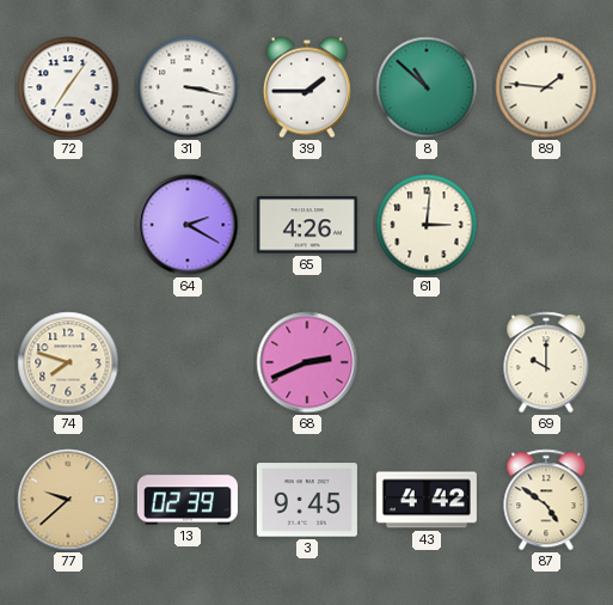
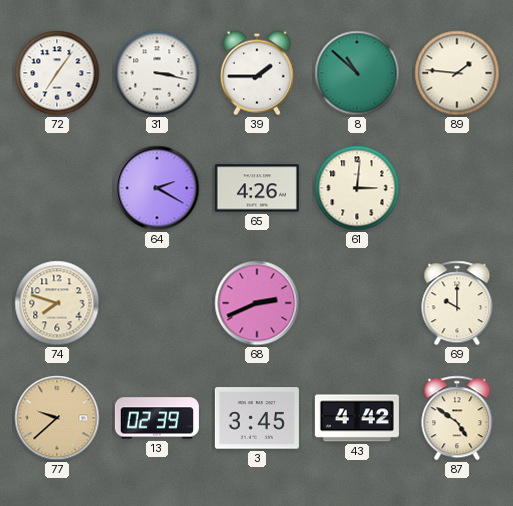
3: 9:45 -> 3:45
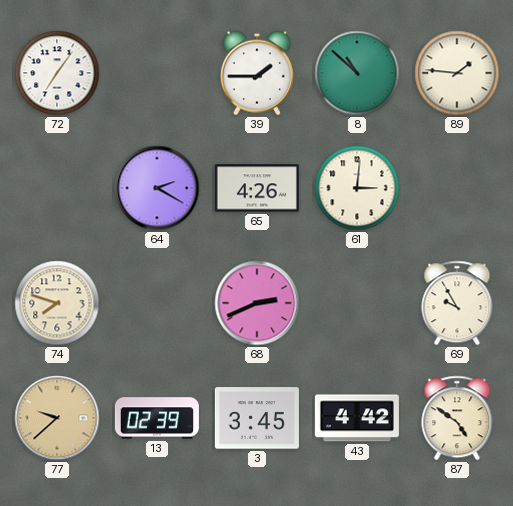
31: 3:17 -> none
69: 10:00 -> 9:55
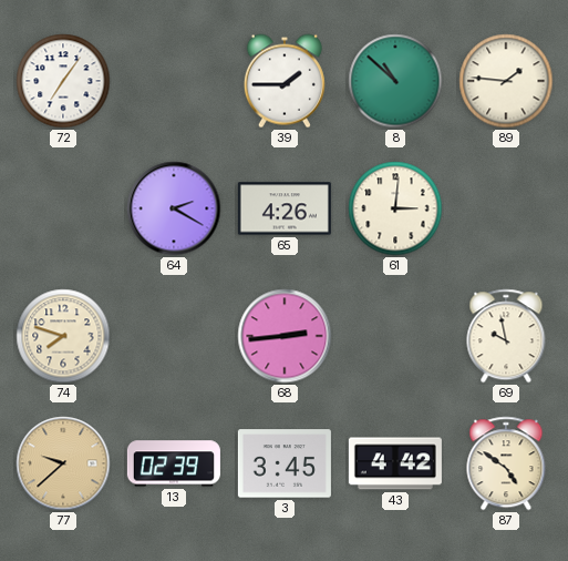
68: 2:41 -> 2:44
69: 9:55 -> 9:58
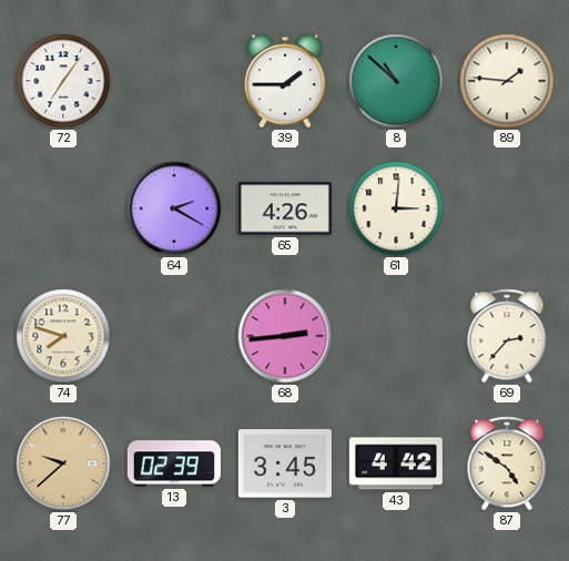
69: 9:58 -> 2:37
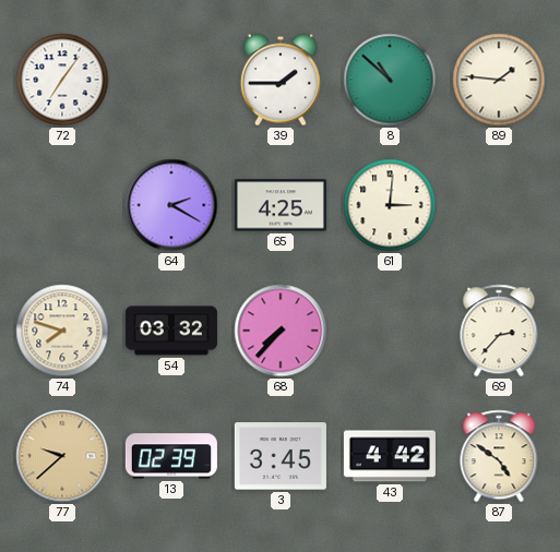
65: 4:26 -> 4:25
54: none -> 03:32
68: 2:44 -> 7:37
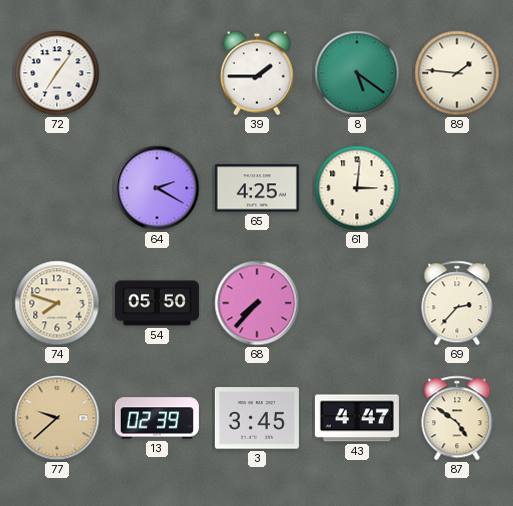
8: 10:52 -> 5:21
54: 03:32 -> 05:50
43: 4:42 -> 4:47
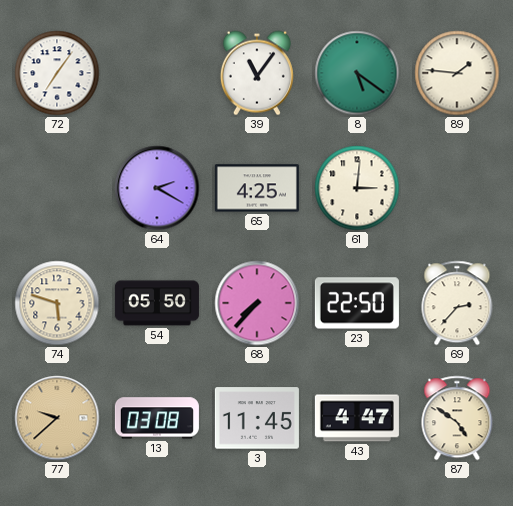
39: 1:45 -> 11:06
74: 7:48 -> 5:48
23: none -> 22:50
13: 02:39 -> 03:08
3: 3:45 -> 11:45
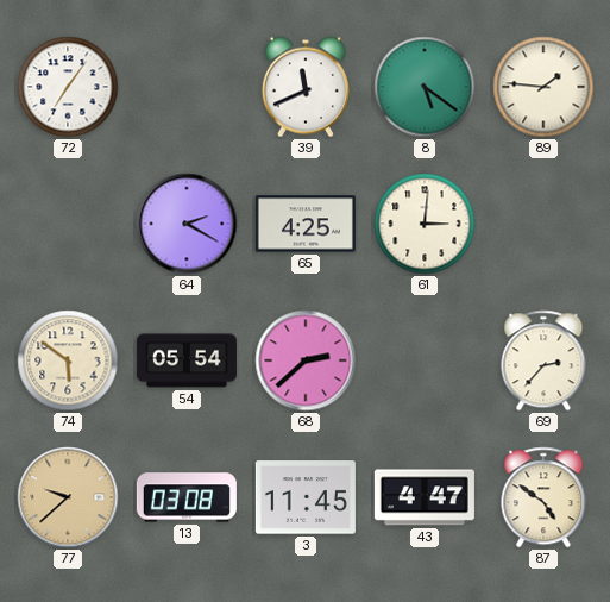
39: 11:06 -> 11:41
74: 5:48 -> 5:51
54: 05:50 -> 05:54
68: 7:37 -> 2:38
23: 22:50 -> none
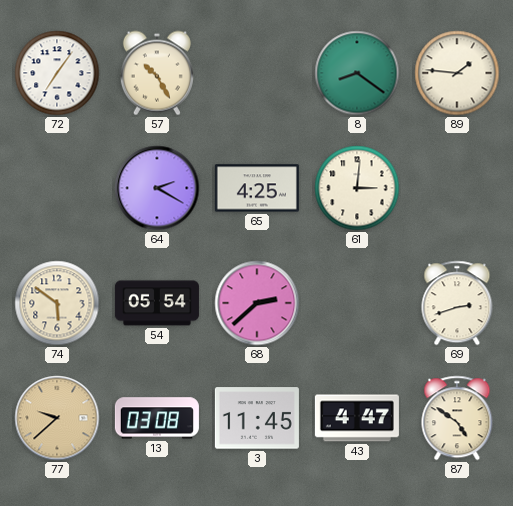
57: none -> 10:25
39: 11:41 -> none
8: 5:21 -> 8:21
69: 2:37 -> 2:42
